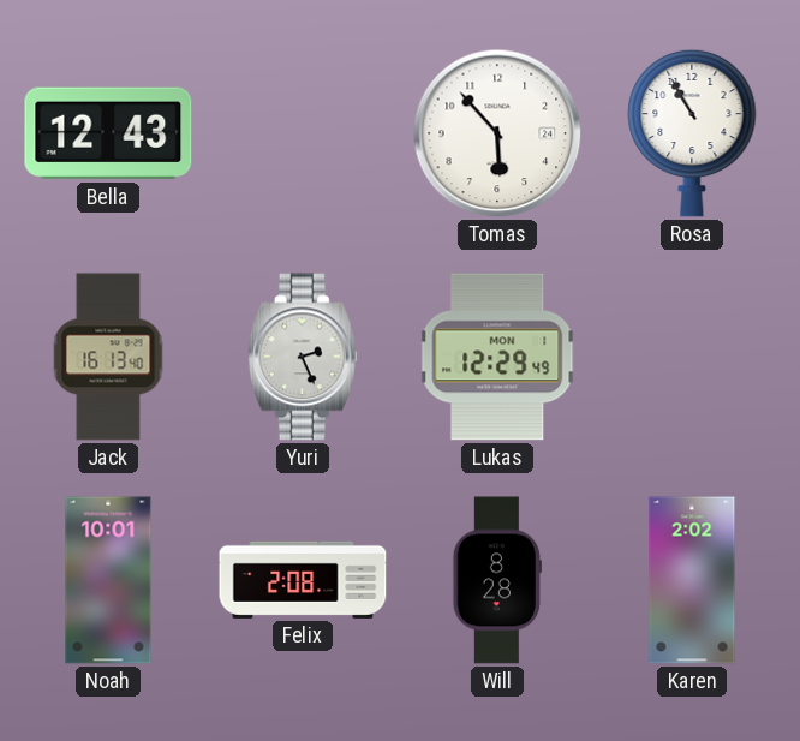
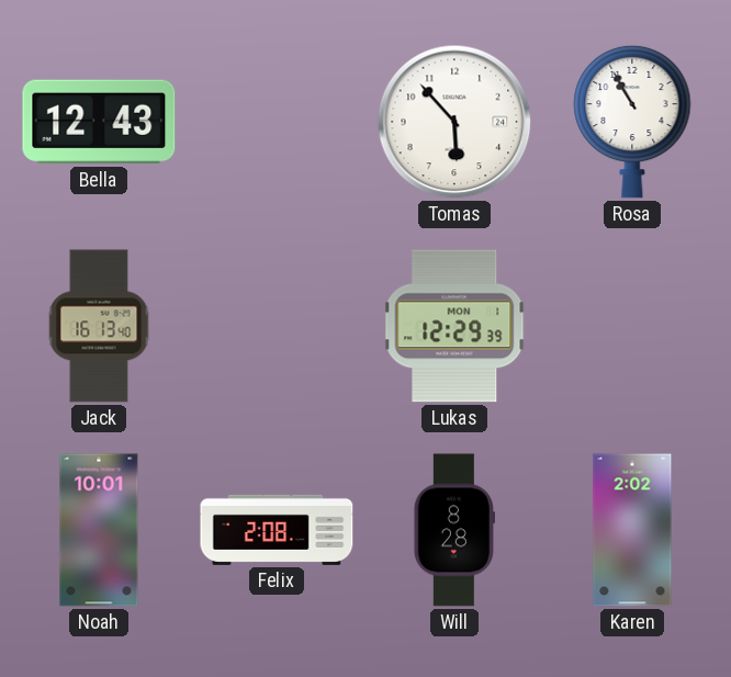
Yuri: 2:26 -> none
Lukas: 12:29:49 -> 12:29:39
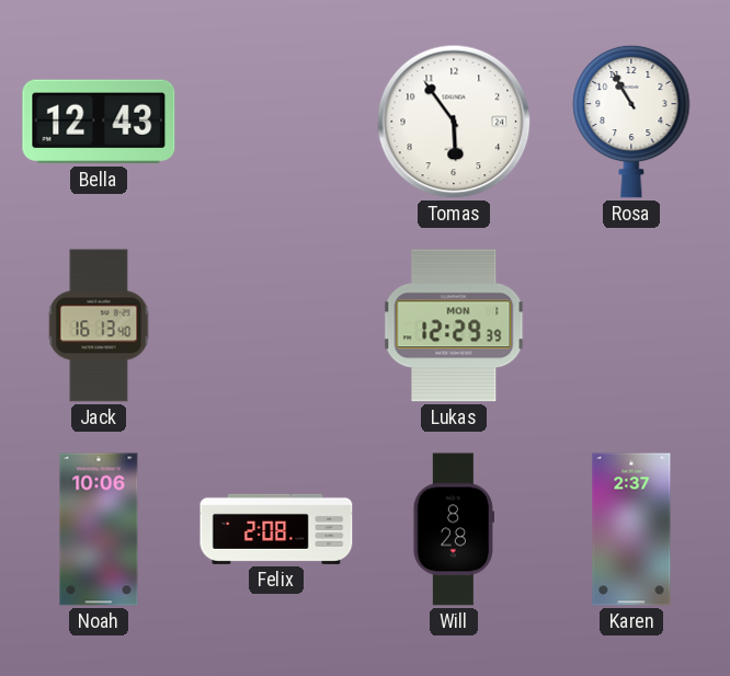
Tomas: 5:53 -> 5:54
Noah: 10:01 -> 10:06
Karen: 2:02 -> 2:37
